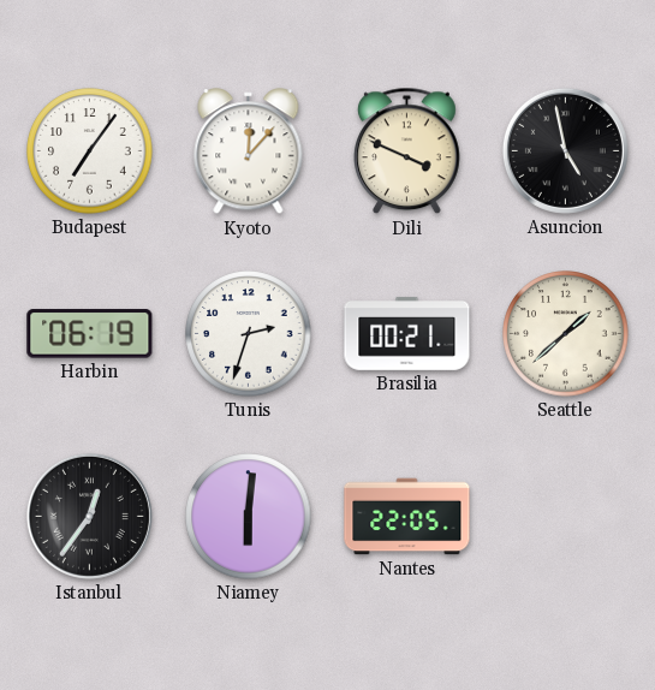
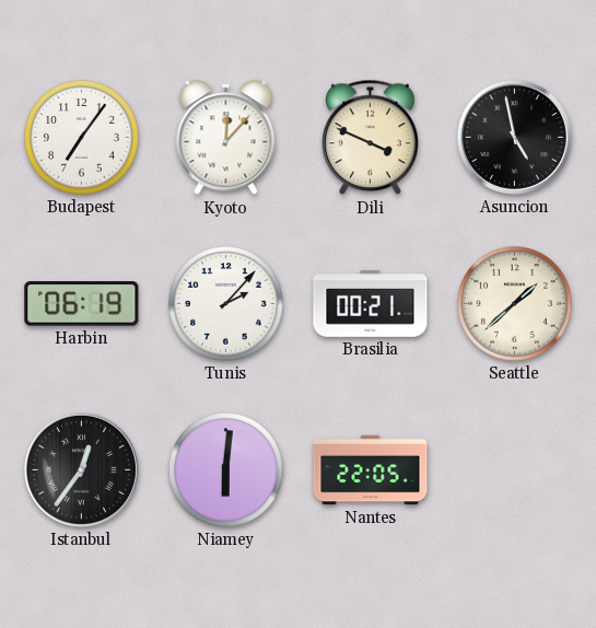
Tunis: 2:33 -> 2:07
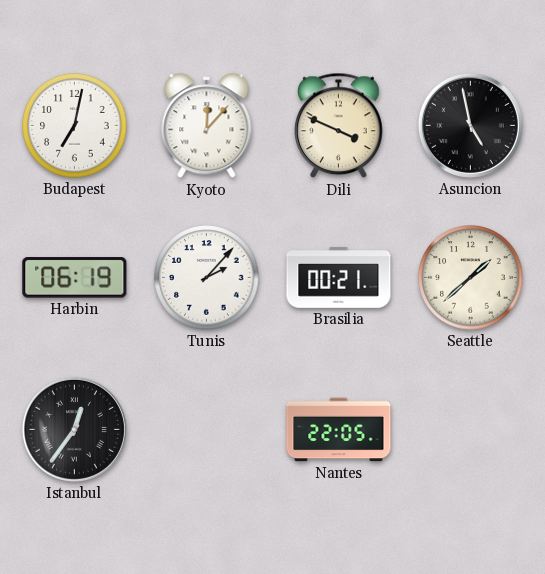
Budapest: 7:06 -> 7:02
Niamey: 6:01 -> none
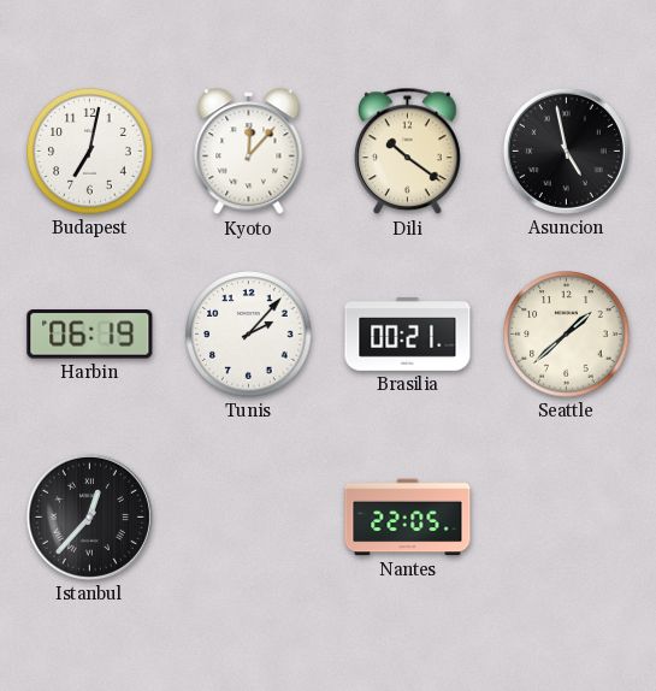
Dili: 3:49 -> 10:21
Istanbul: 12:36 -> 12:37
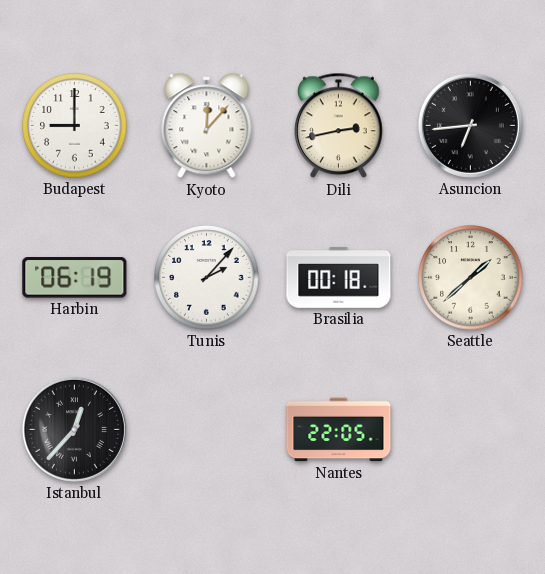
Budapest: 7:02 -> 9:00
Dili: 10:21 -> 2:43
Asuncion: 4:58 -> 6:44
Brasilia: 00:21 -> 00:18
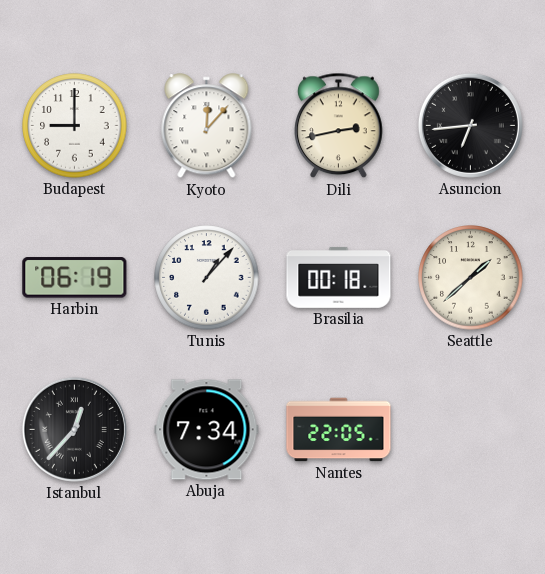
Tunis: 2:07 -> 1:07
Abuja: none -> 7:34
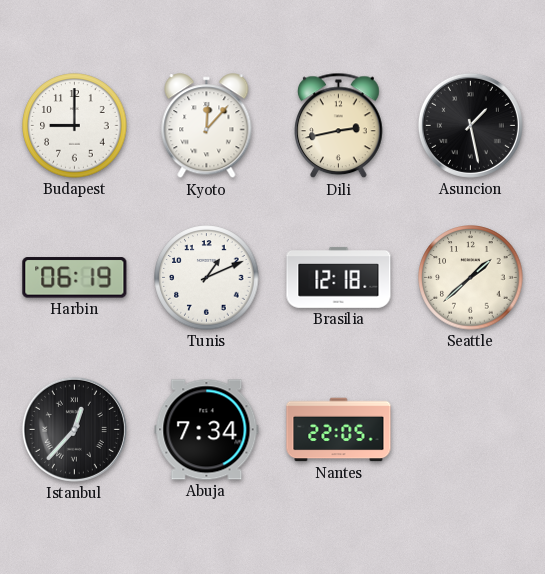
Asuncion: 6:44 -> 1:28
Tunis: 1:07 -> 1:11
Brasilia: 00:18 -> 12:18
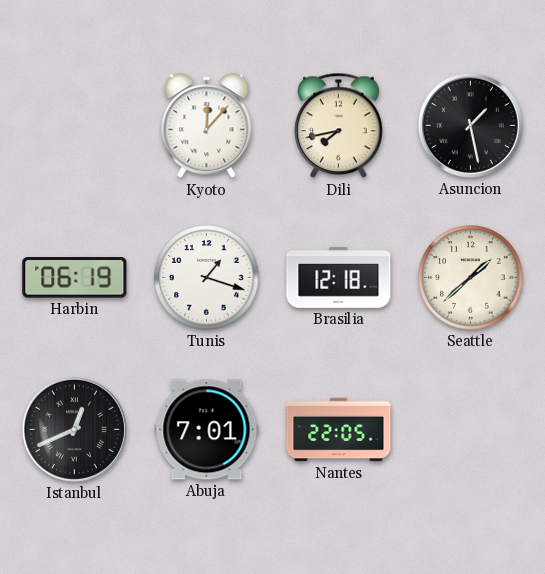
Budapest: 9:00 -> none
Dili: 2:43 -> 7:43
Tunis: 1:11 -> 1:18
Istanbul: 12:37 -> 12:41
Abuja: 7:34 -> 7:01
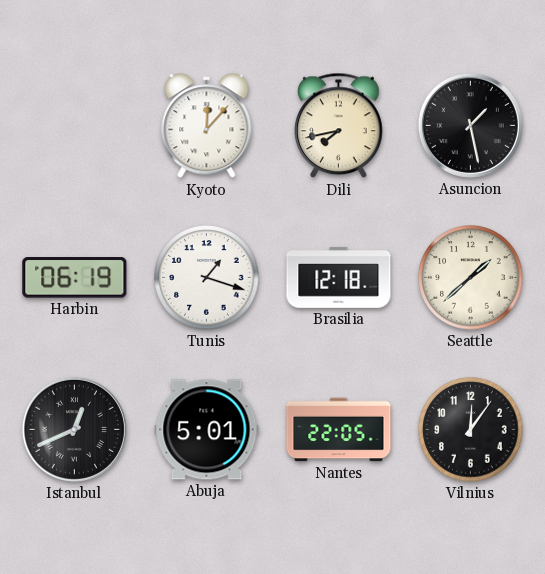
Abuja: 7:01 -> 5:01
Vilnius: none -> 12:06
